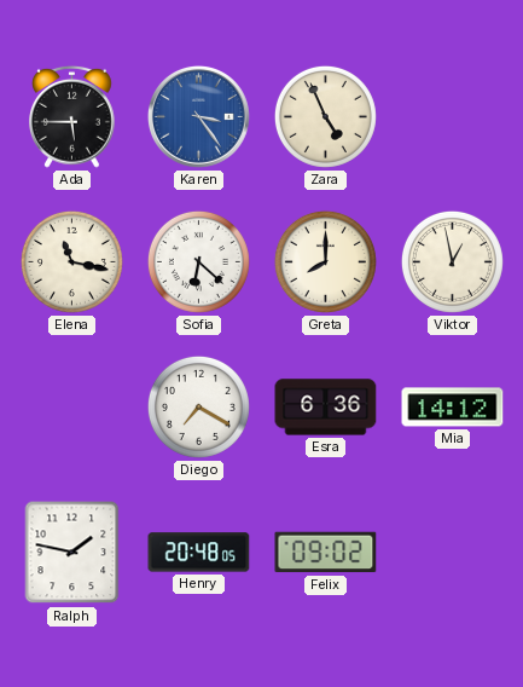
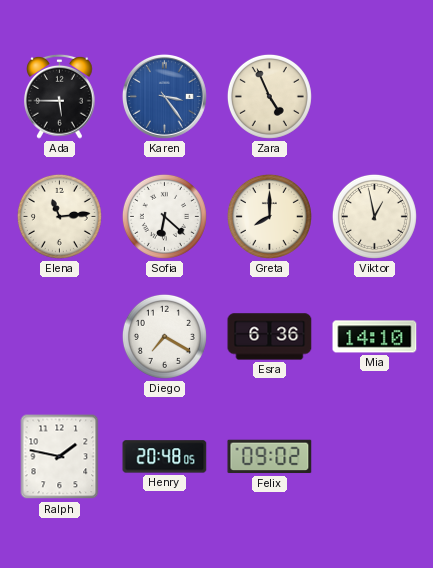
Elena: 11:17 -> 11:14
Mia: 14:12 -> 14:10
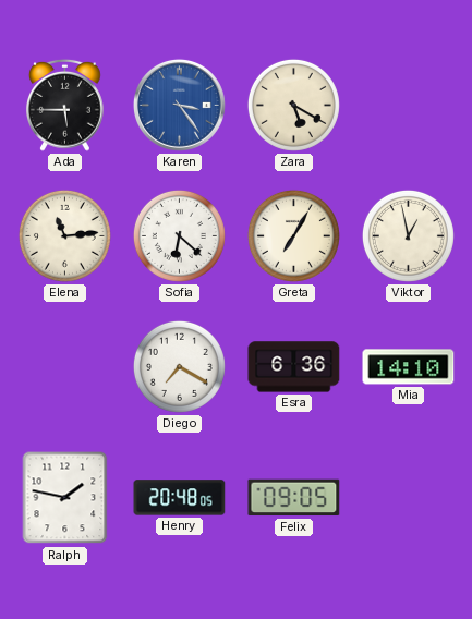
Zara: 4:56 -> 5:20
Greta: 8:00 -> 7:05
Felix: 09:02 -> 09:05
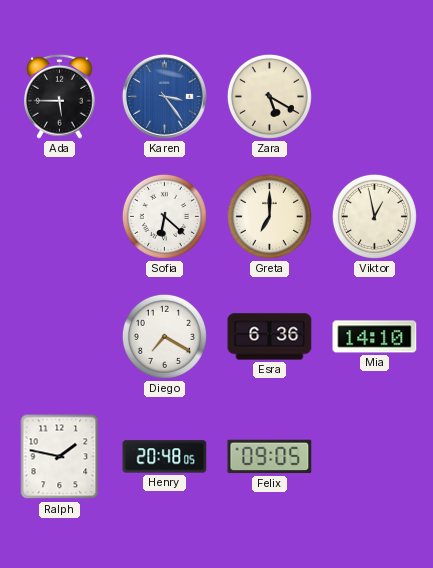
Elena: 11:14 -> none
Greta: 7:05 -> 7:00
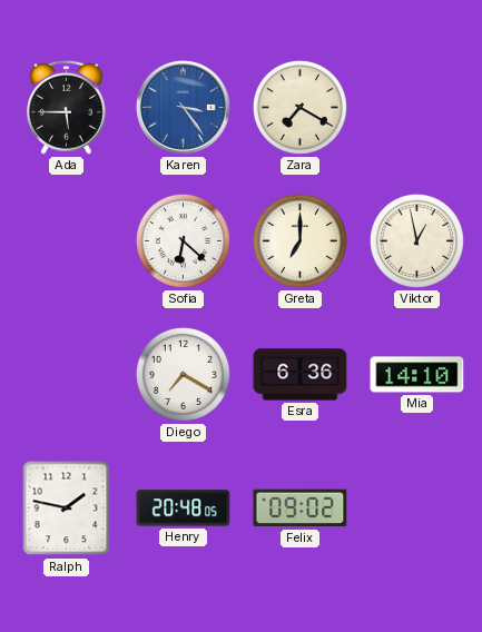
Zara: 5:20 -> 7:20
Felix: 09:05 -> 09:02
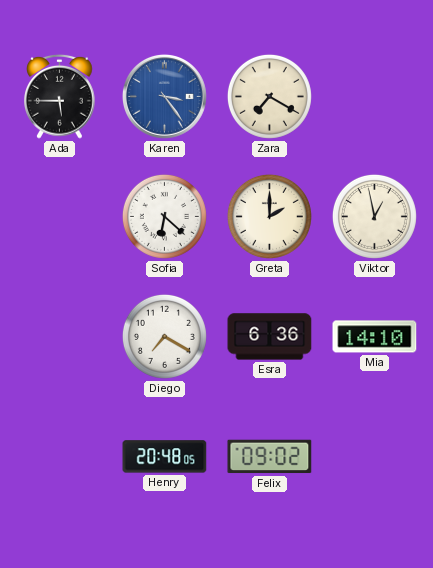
Greta: 7:00 -> 2:00
Ralph: 1:47 -> none
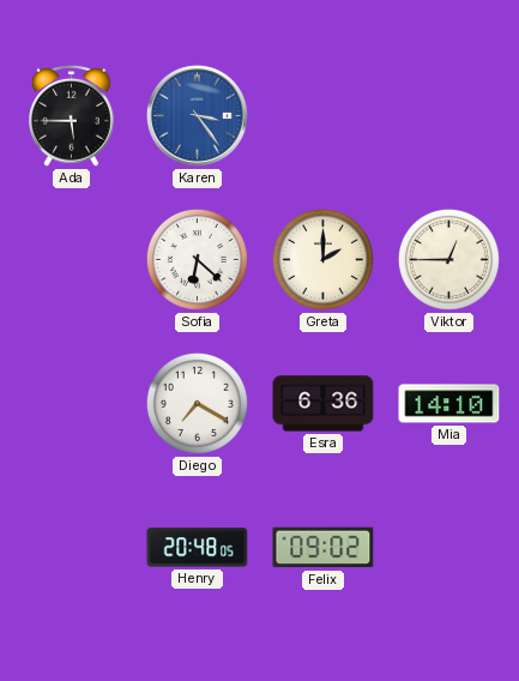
Zara: 7:20 -> none
Viktor: 12:58 -> 12:45
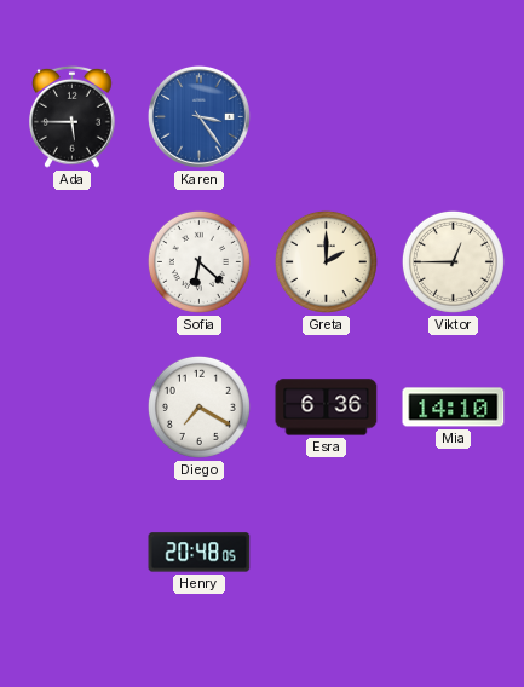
Felix: 09:02 -> none
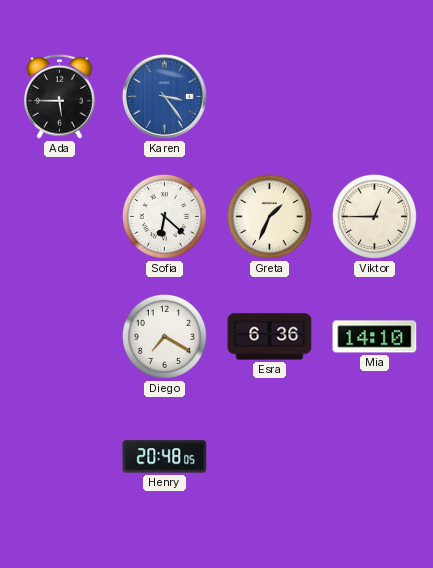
Greta: 2:00 -> 1:34
